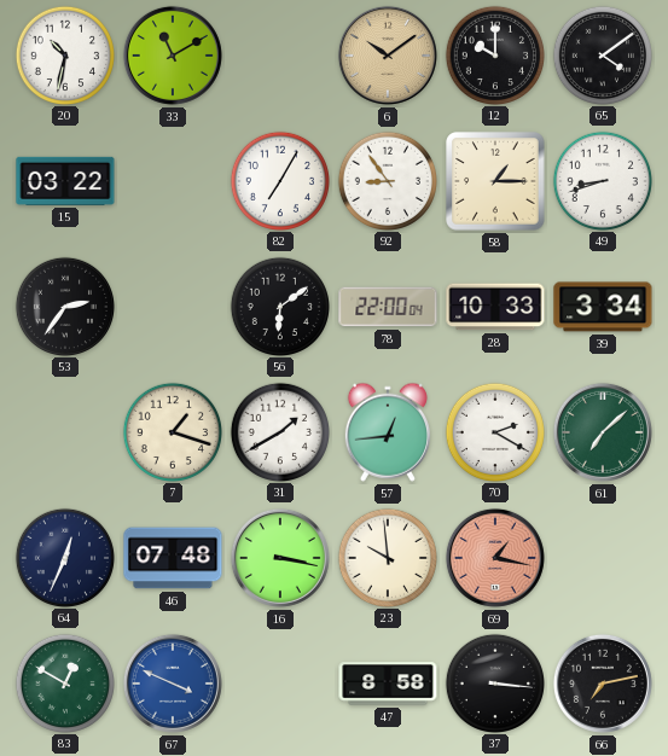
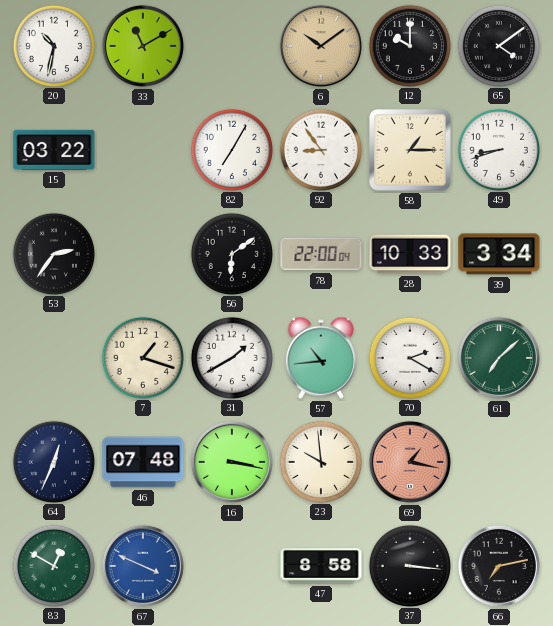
57: 12:44 -> 10:44
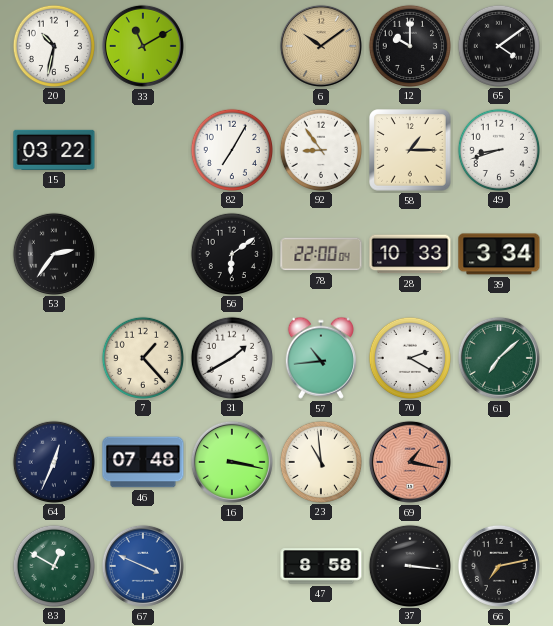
7: 1:18 -> 1:23
23: 9:59 -> 10:59
